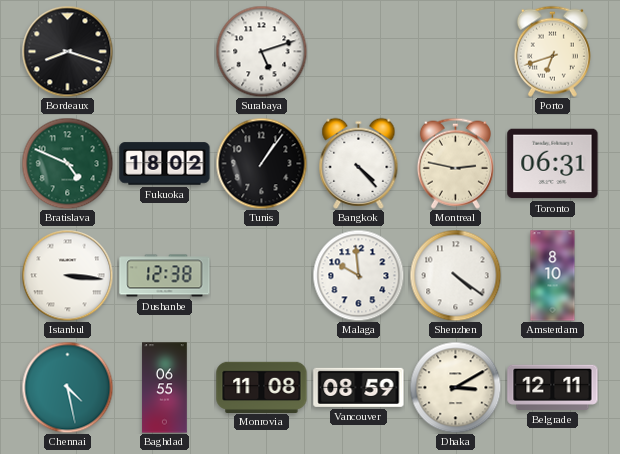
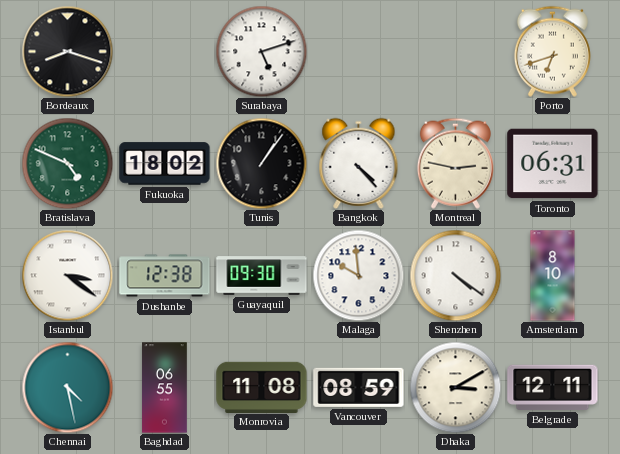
Istanbul: 3:16 -> 3:21
Guayaquil: none -> 09:30
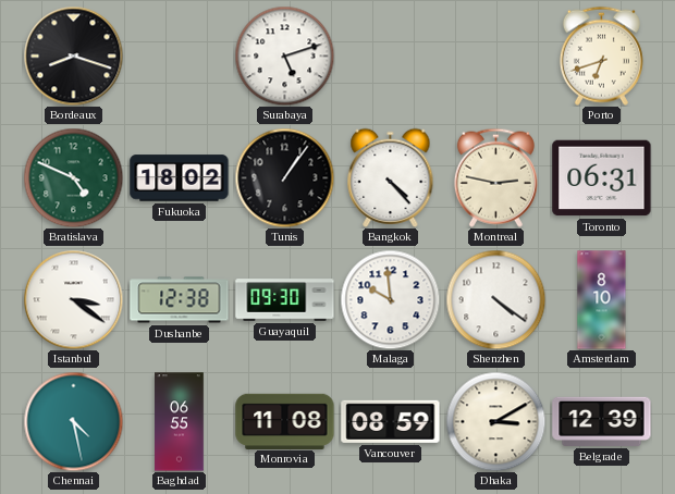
Belgrade: 12:11 -> 12:39
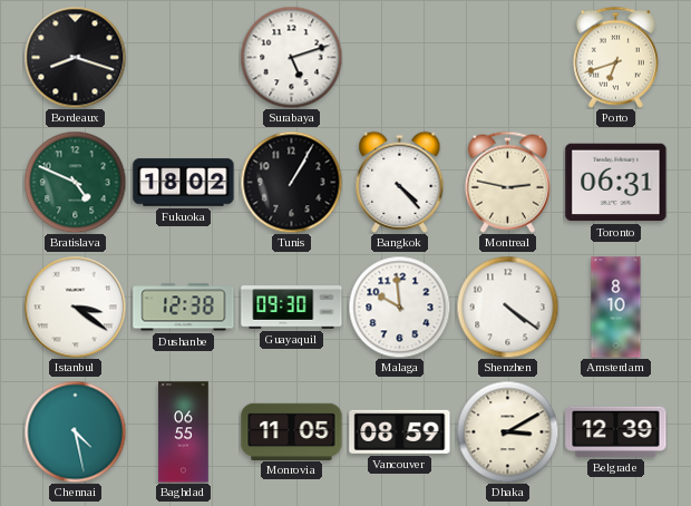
Tunis: 1:06 -> 1:05
Monrovia: 11:08 -> 11:05
